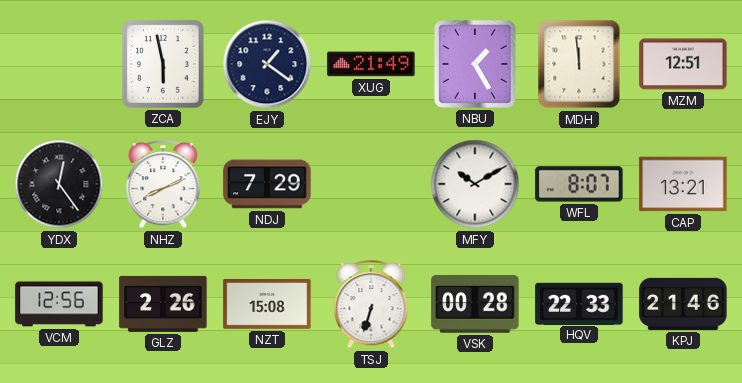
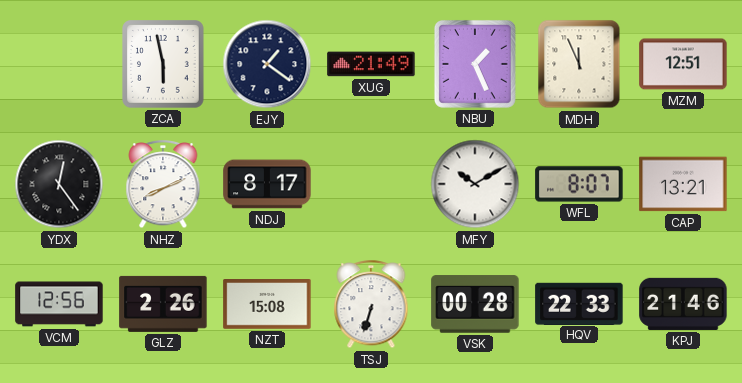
NBU: 1:25 -> 1:26
MDH: 11:59 -> 11:56
NDJ: 7:29 -> 8:17
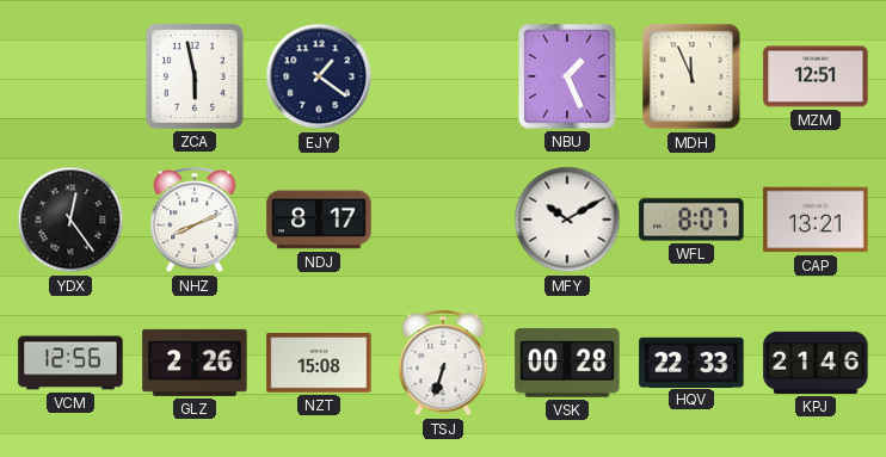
XUG: 21:49 -> none
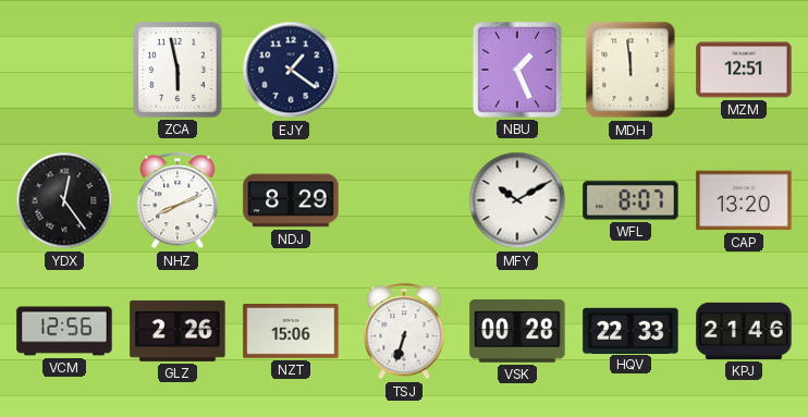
MDH: 11:56 -> 11:59
NDJ: 8:17 -> 8:29
CAP: 13:21 -> 13:20
NZT: 15:08 -> 15:06
